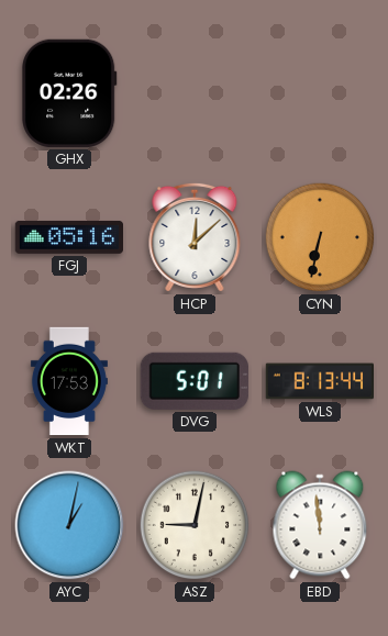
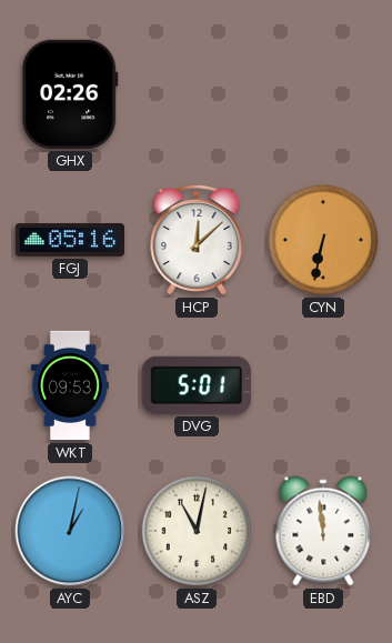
WKT: 17:53 -> 09:53
WLS: 8:13 -> none
ASZ: 9:02 -> 11:02
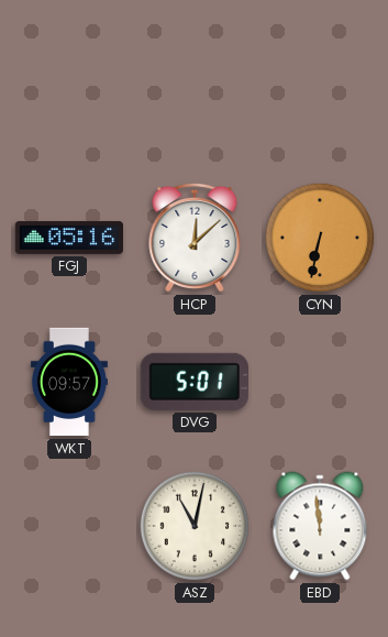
GHX: 02:26 -> none
WKT: 09:53 -> 09:57
AYC: 1:02 -> none
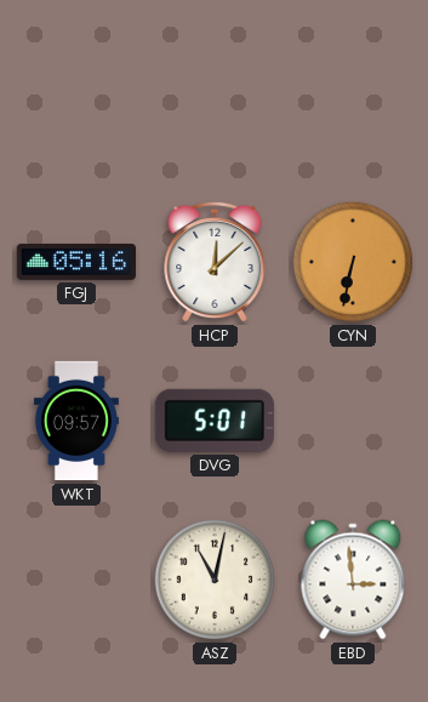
EBD: 11:59 -> 2:59
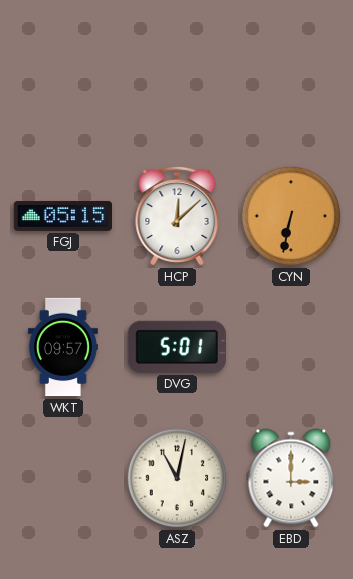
FGJ: 05:16 -> 05:15
EBD: 2:59 -> 3:00
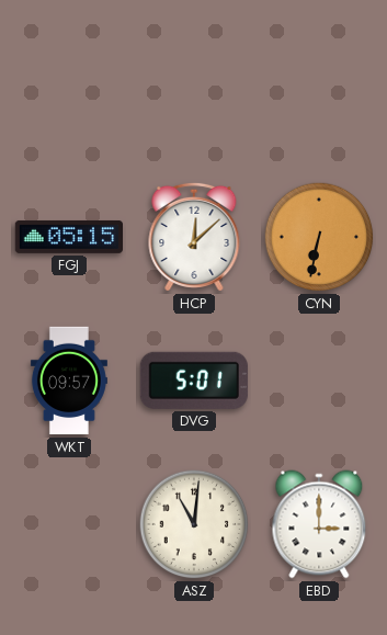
ASZ: 11:02 -> 11:01
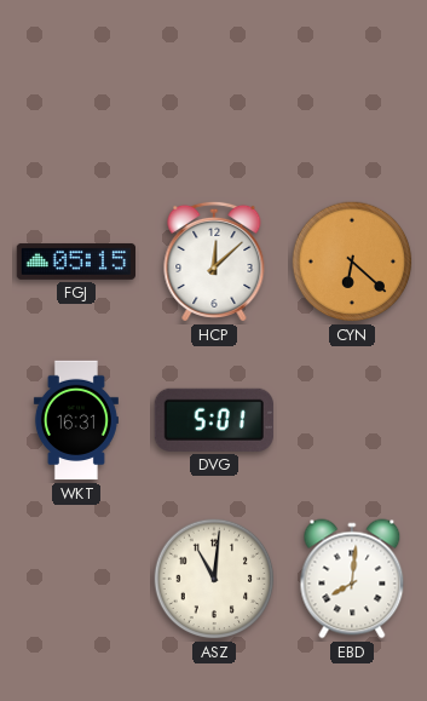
CYN: 6:32 -> 6:22
WKT: 09:57 -> 16:31
EBD: 3:00 -> 8:01
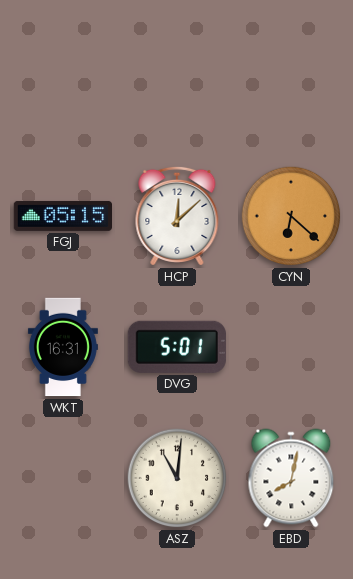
EBD: 8:01 -> 8:02
